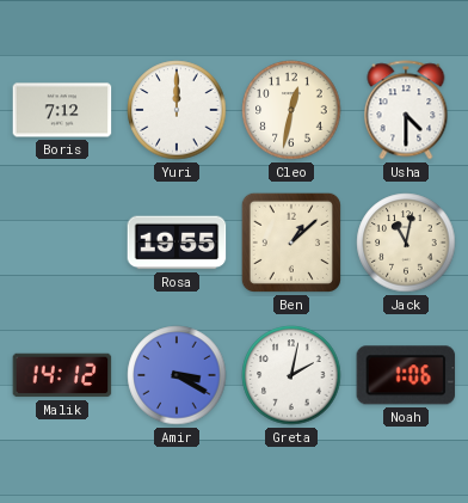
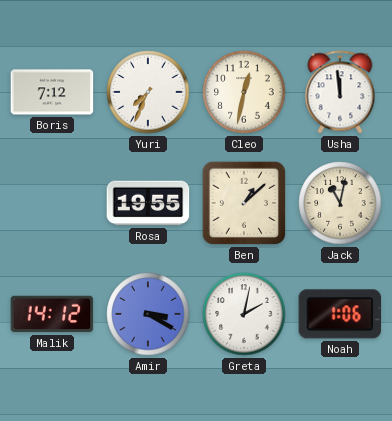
Yuri: 12:00 -> 7:34
Usha: 4:30 -> 11:59
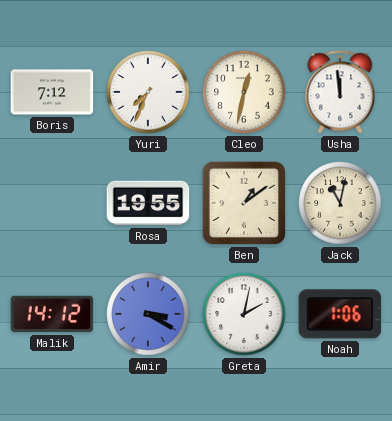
Ben: 1:08 -> 1:09
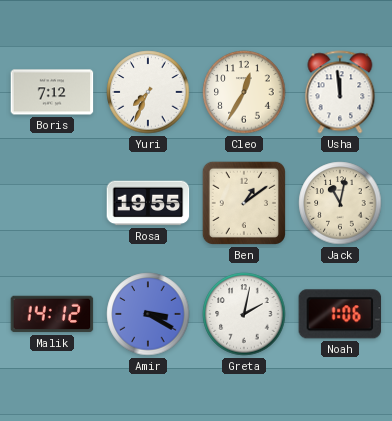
Cleo: 12:32 -> 12:35
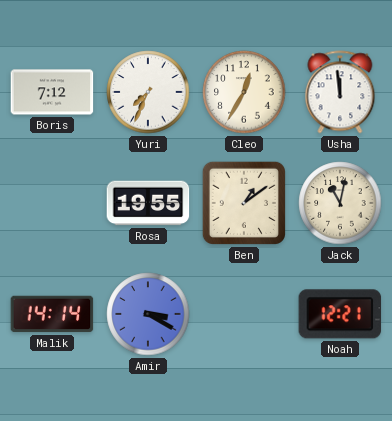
Malik: 14:12 -> 14:14
Greta: 2:02 -> none
Noah: 1:06 -> 12:21
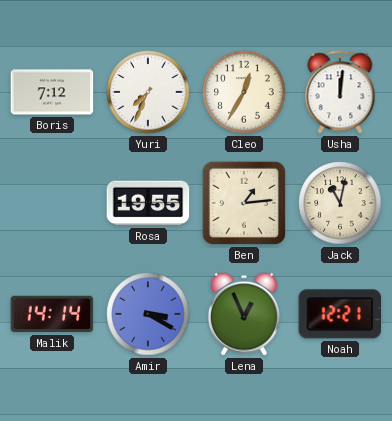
Usha: 11:59 -> 12:01
Ben: 1:09 -> 1:14
Lena: none -> 12:56
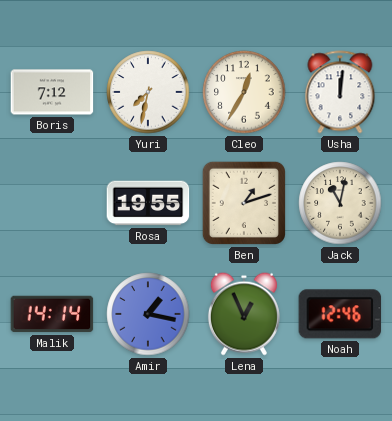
Yuri: 7:34 -> 7:32
Ben: 1:14 -> 1:12
Amir: 3:20 -> 1:17
Noah: 12:21 -> 12:46
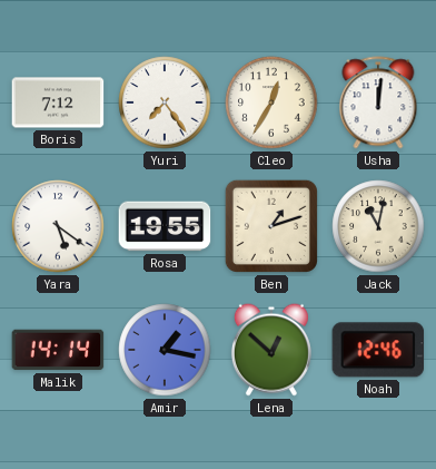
Yuri: 7:32 -> 7:24
Yara: none -> 5:21
Lena: 12:56 -> 12:52
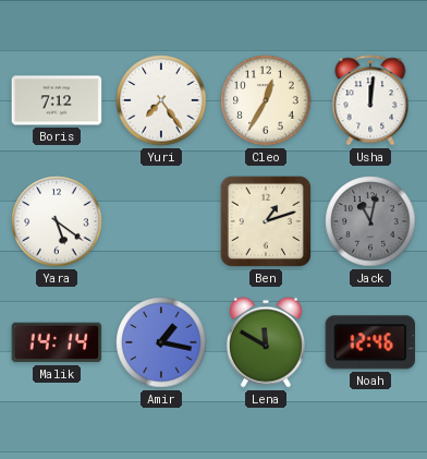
Rosa: 19:55 -> none
Jack dial: cream -> grey
Lena: 12:52 -> 11:50
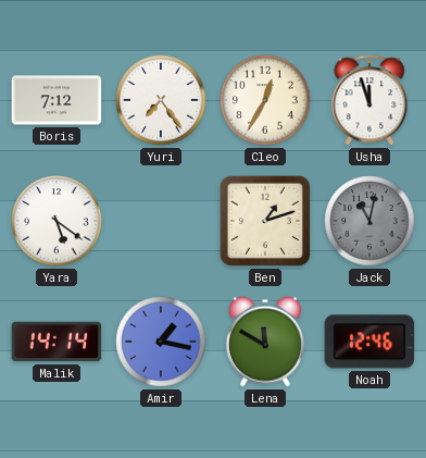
Usha: 12:01 -> 11:57
